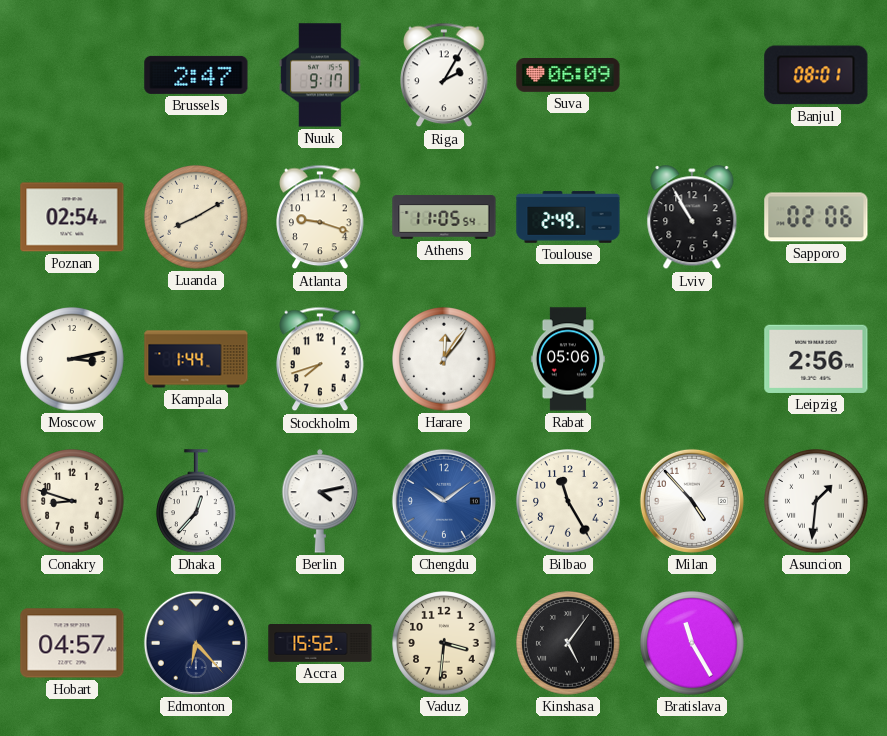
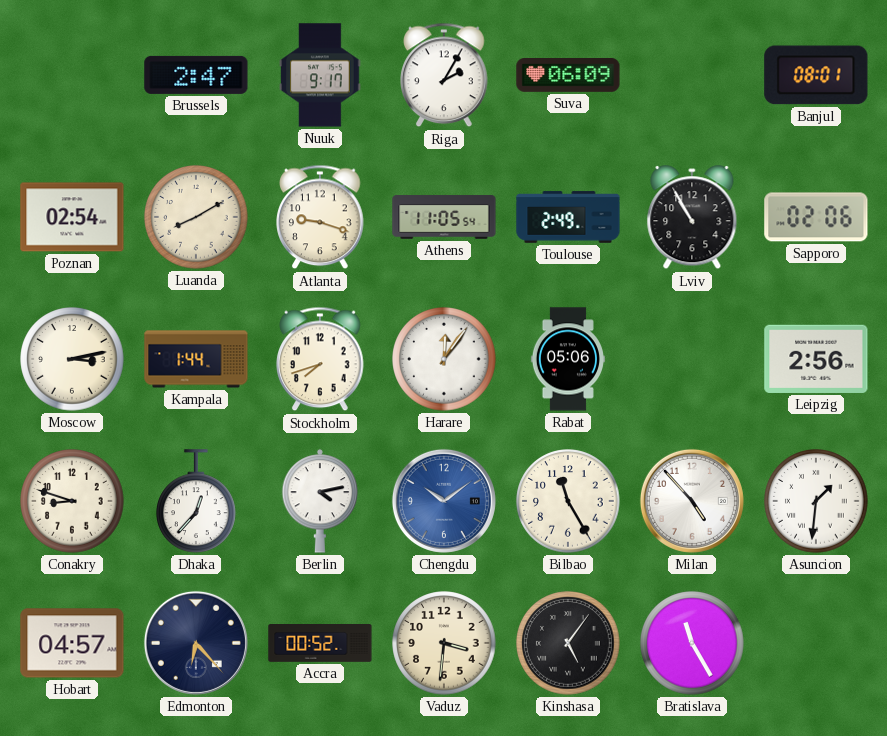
Accra: 15:52 -> 00:52
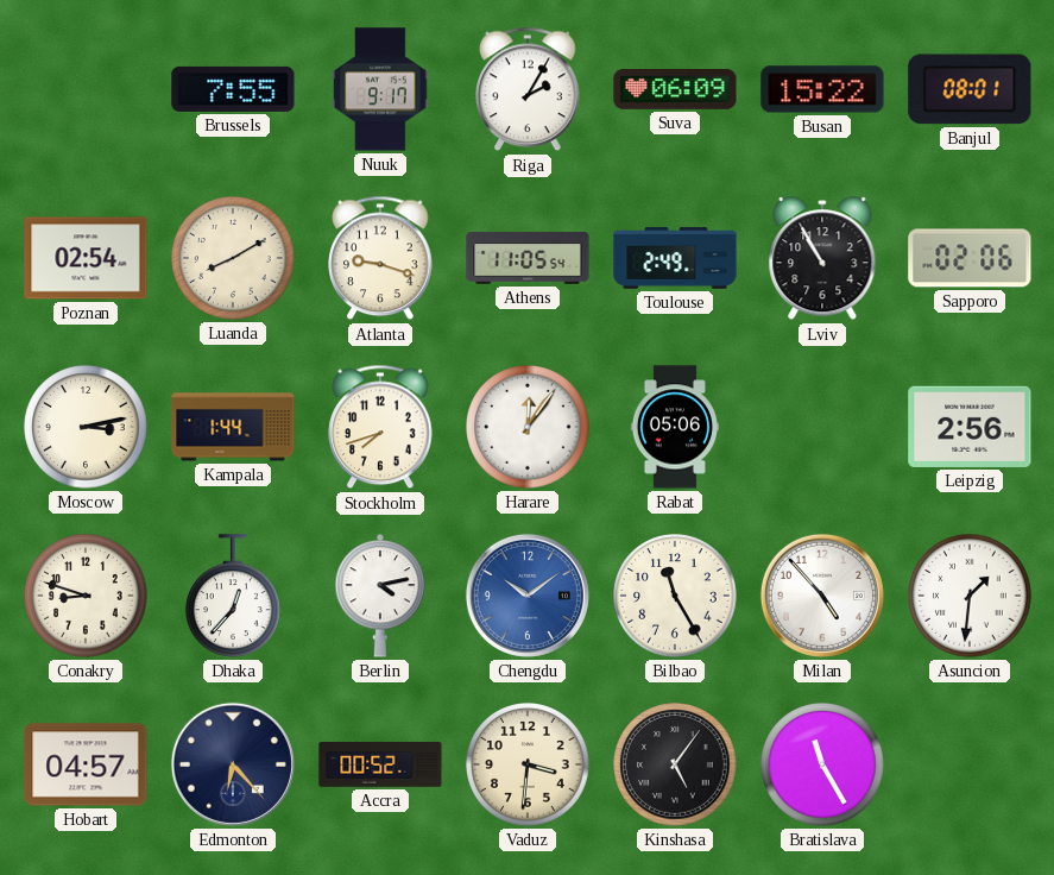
Brussels: 2:47 -> 7:55
Busan: none -> 15:22
